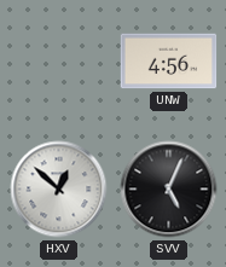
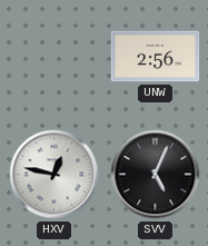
UNW: 4:56 -> 2:56
HXV: 12:52 -> 12:47
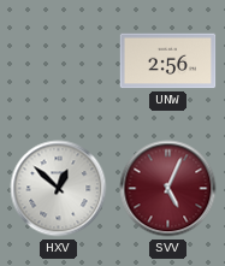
HXV: 12:47 -> 12:52
SVV dial: black -> burgundy
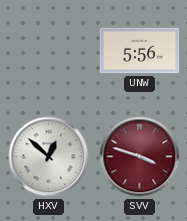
UNW: 2:56 -> 5:56
SVV: 5:04 -> 3:48
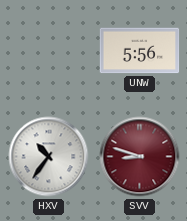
HXV: 12:52 -> 10:36
SVV: 3:48 -> 8:48
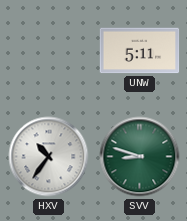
UNW: 5:56 -> 5:11
SVV dial: burgundy -> green
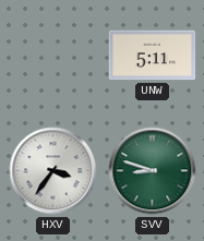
HXV: 10:36 -> 3:36
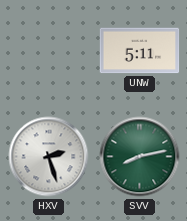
HXV: 3:36 -> 2:27
SVV: 8:48 -> 8:13
